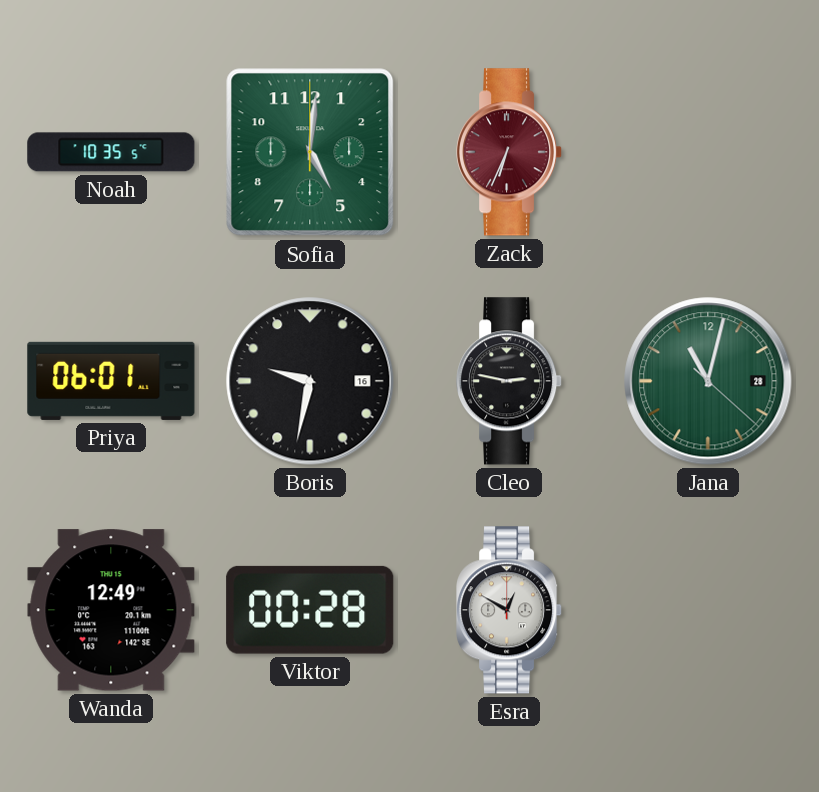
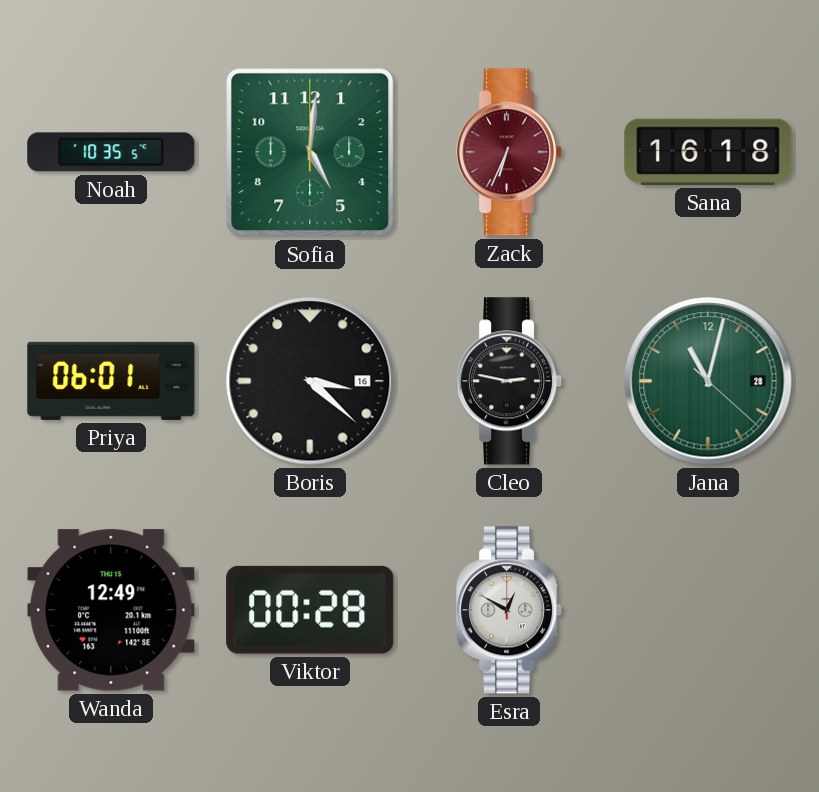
Sana: none -> 16:18
Boris: 9:32 -> 3:22
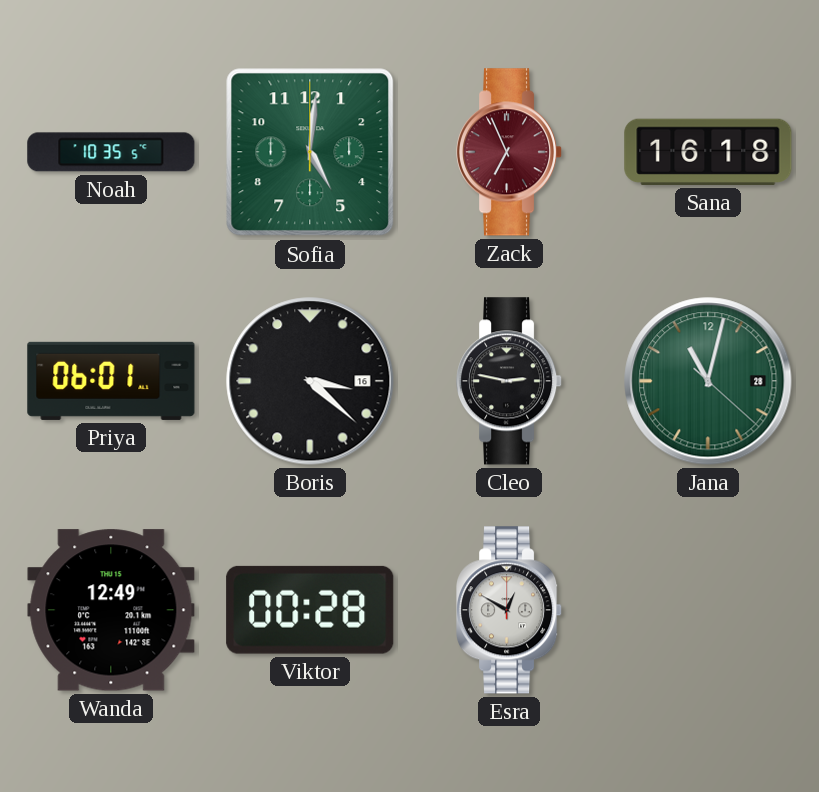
Zack: 6:34 -> 6:56
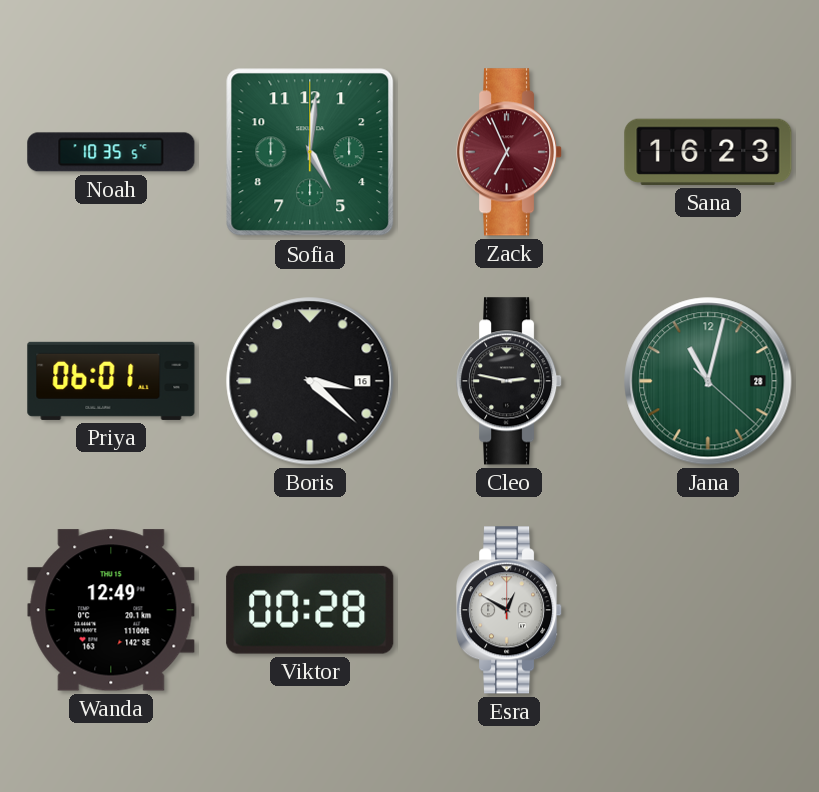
Sana: 16:18 -> 16:23
